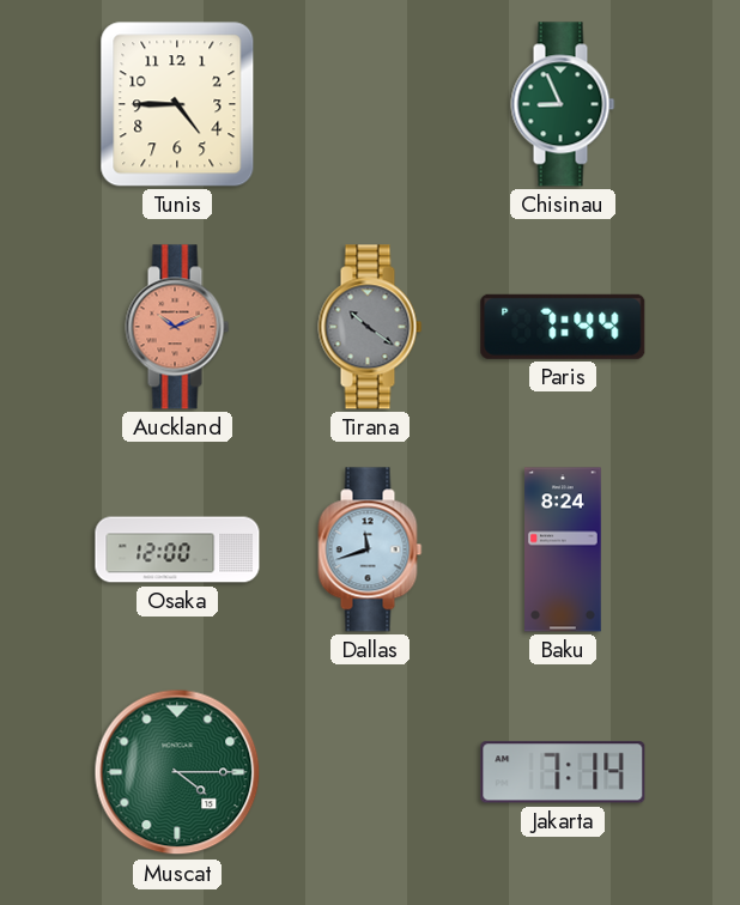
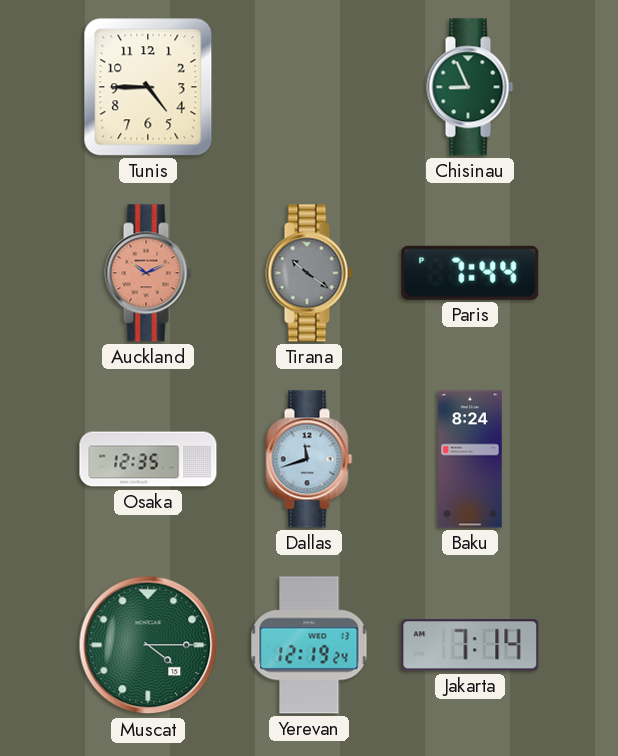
Osaka: 12:00 -> 12:35
Yerevan: none -> 12:19
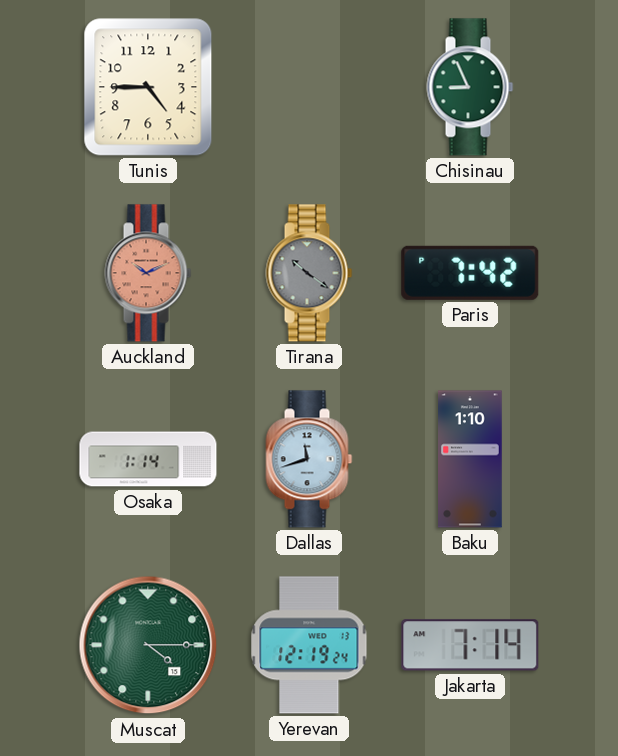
Paris: 7:44 -> 7:42
Osaka: 12:35 -> 1:14
Baku: 8:24 -> 1:10
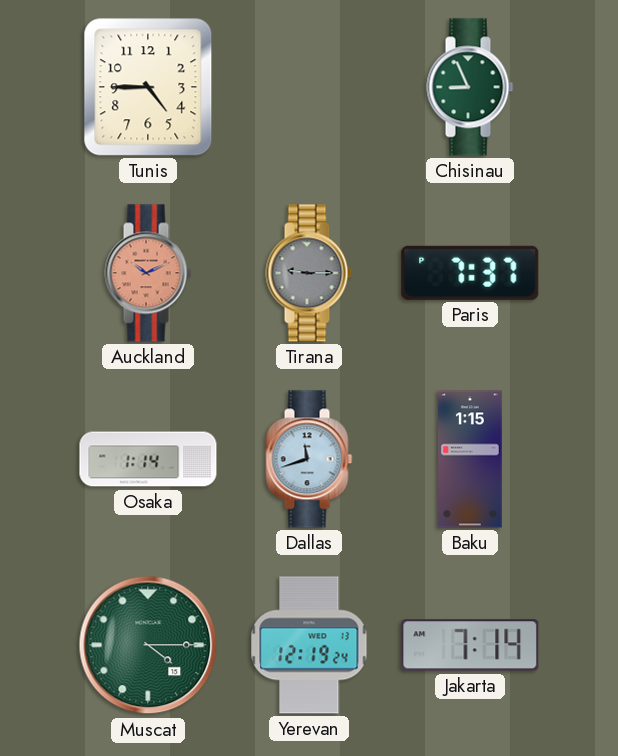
Tirana: 10:21 -> 9:15
Paris: 7:42 -> 7:37
Baku: 1:10 -> 1:15
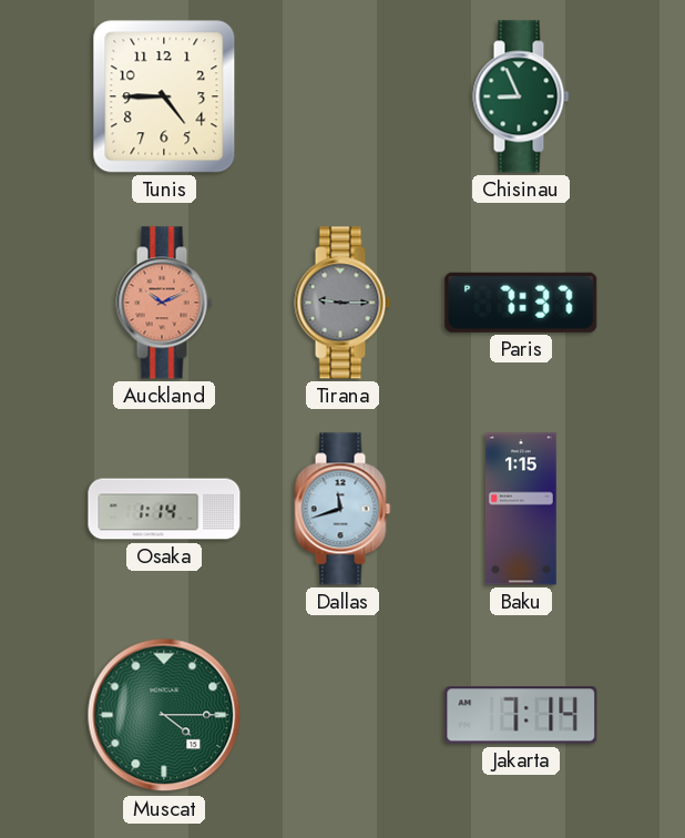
Yerevan: 12:19 -> none
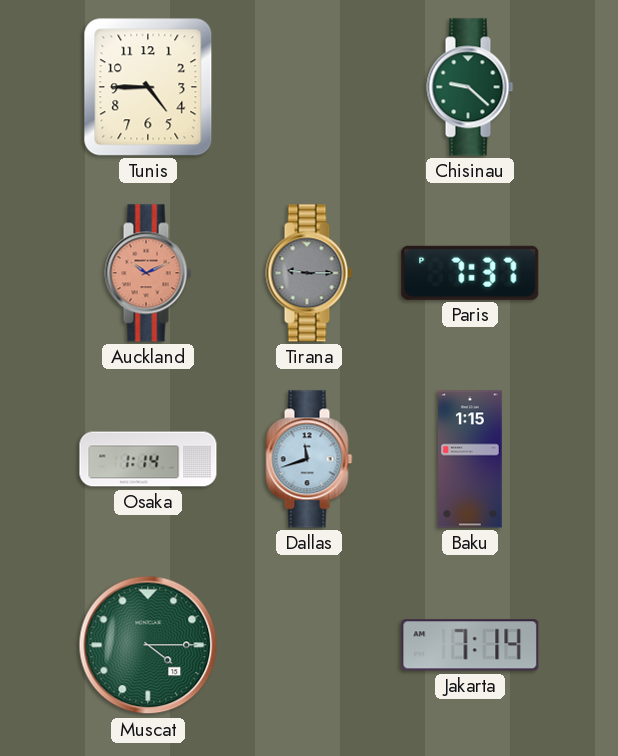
Chisinau: 8:56 -> 9:22
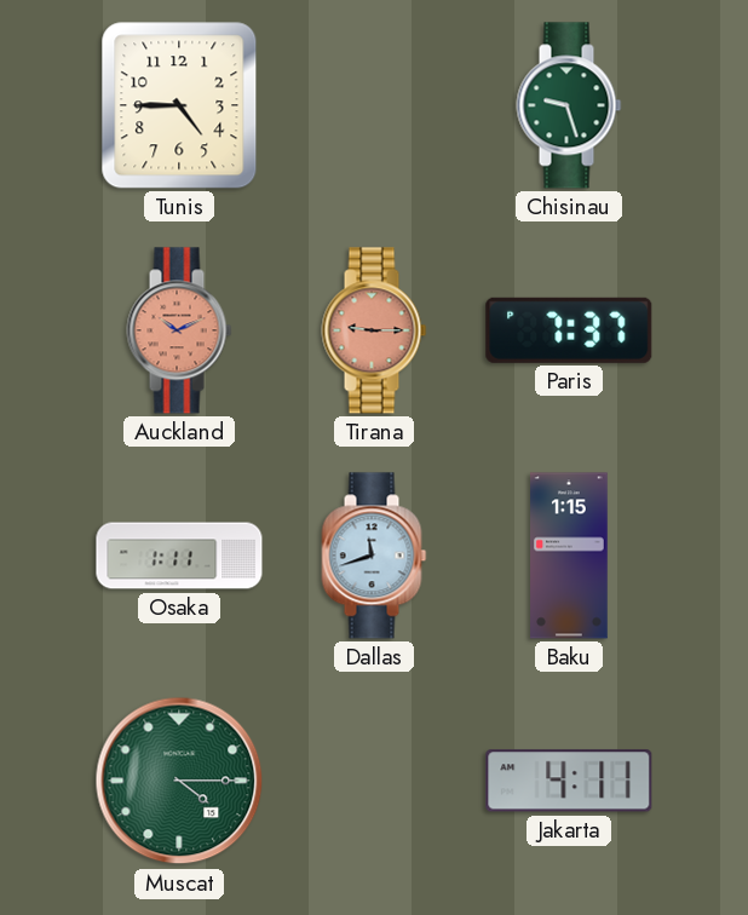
Chisinau: 9:22 -> 9:27
Tirana dial: grey -> salmon
Osaka: 1:14 -> 1:11
Jakarta: 7:14 -> 4:11
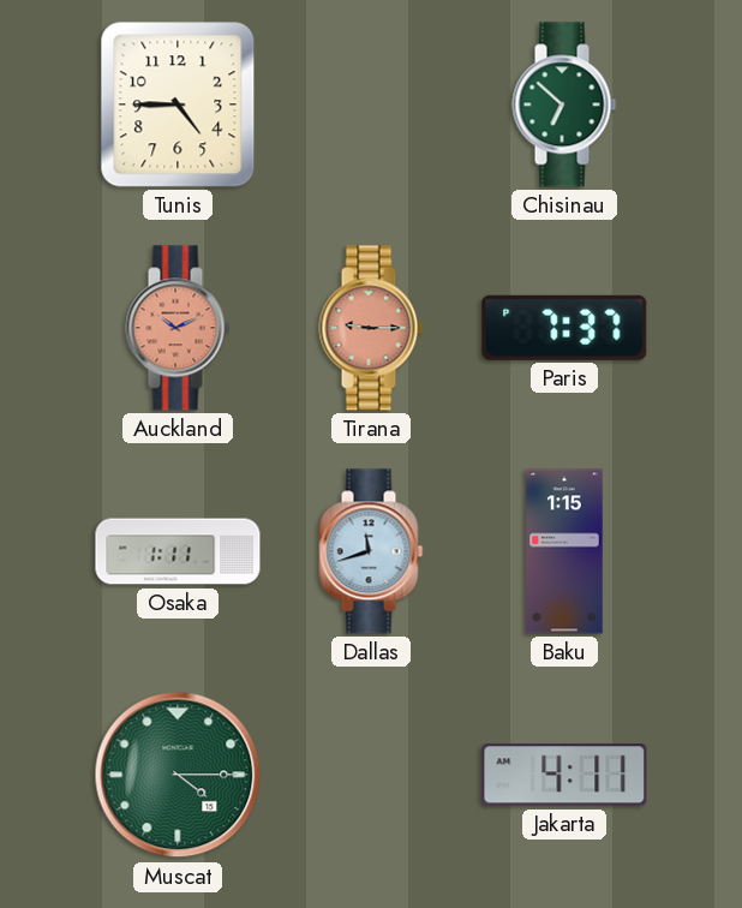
Chisinau: 9:27 -> 6:52
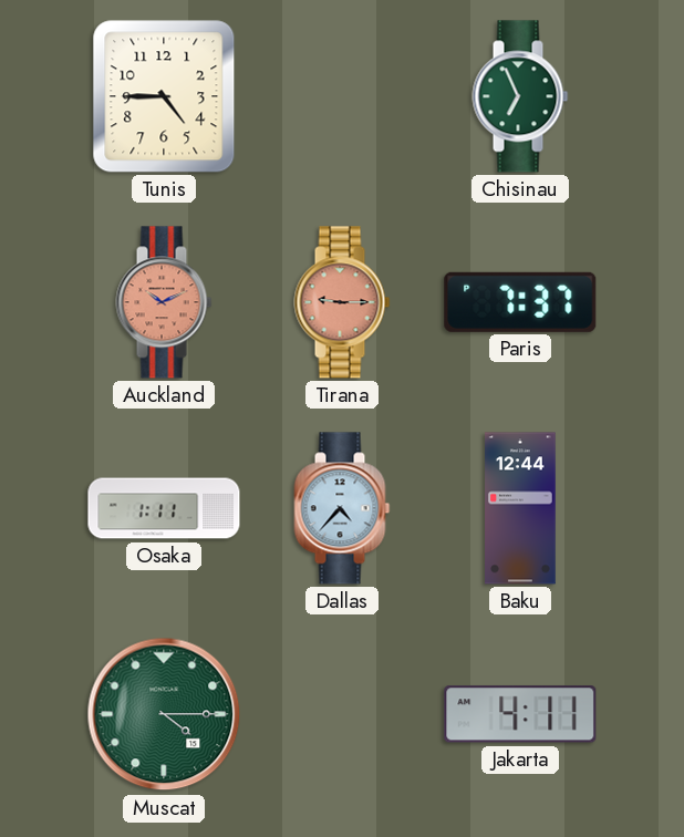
Chisinau: 6:52 -> 6:56
Dallas: 11:42 -> 4:37
Baku: 1:15 -> 12:44
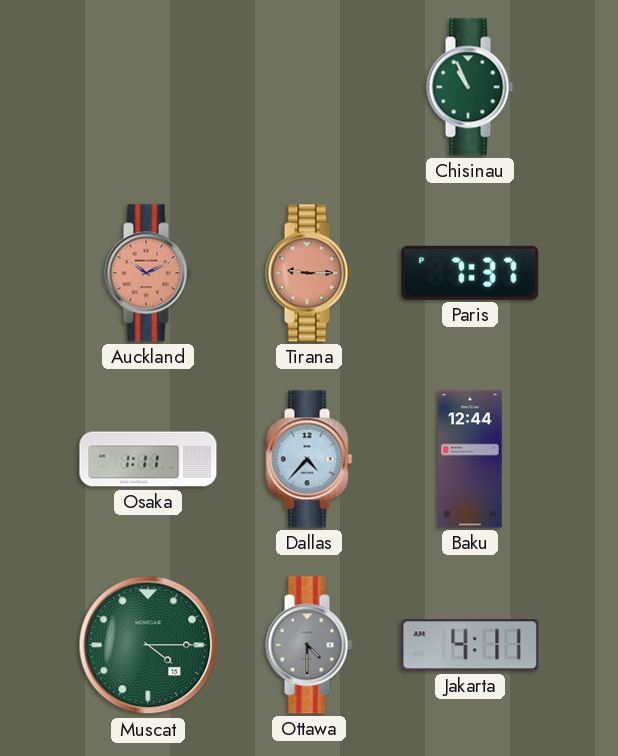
Tunis: 4:45 -> none
Chisinau: 6:56 -> 10:56
Ottawa: none -> 4:30
